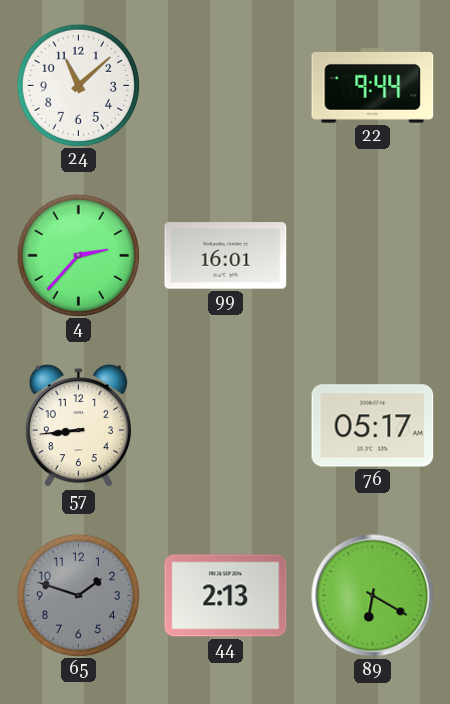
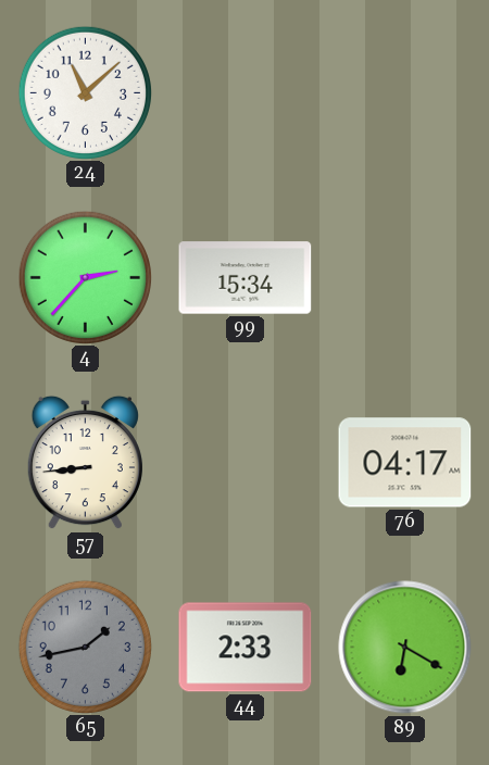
22: 9:44 -> none
99: 16:01 -> 15:34
76: 05:17 -> 04:17
65: 1:48 -> 1:43
44: 2:13 -> 2:33
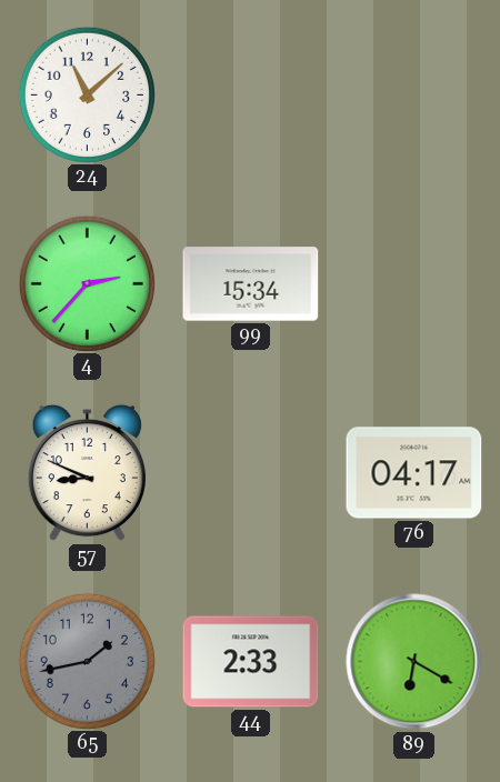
57: 8:44 -> 8:49
